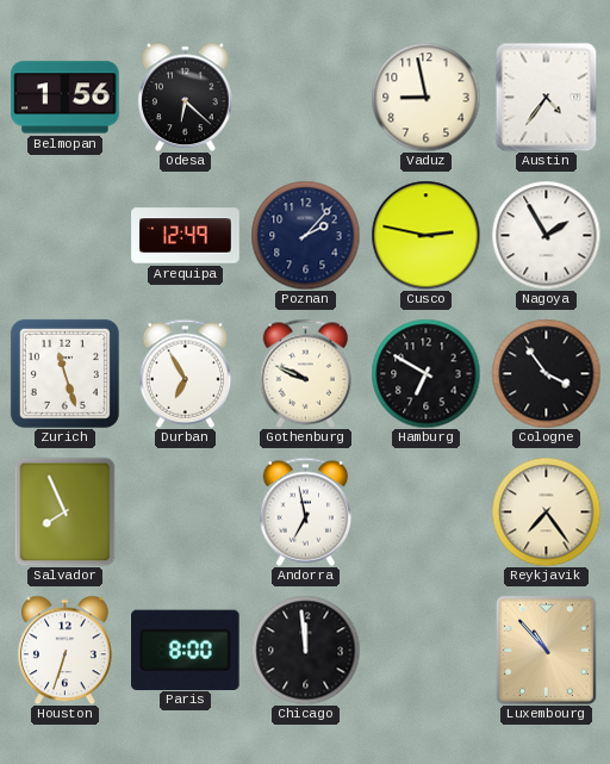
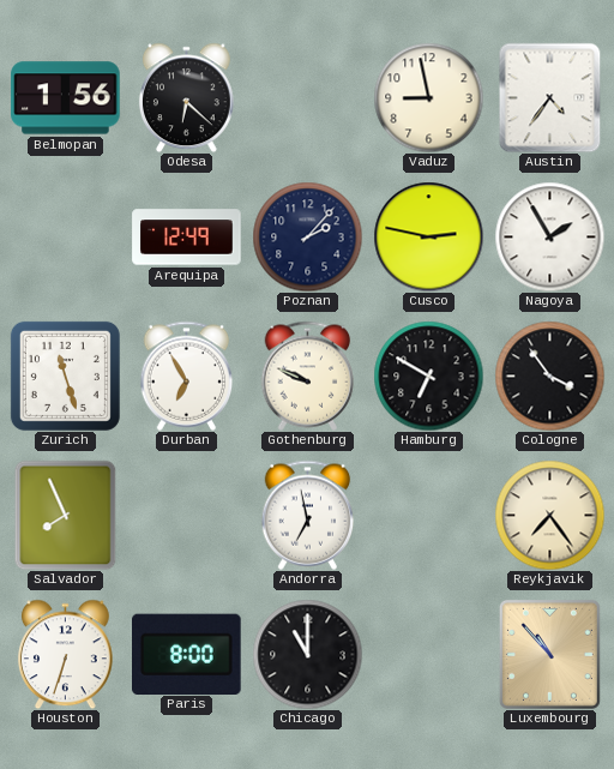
Chicago: 11:59 -> 11:00
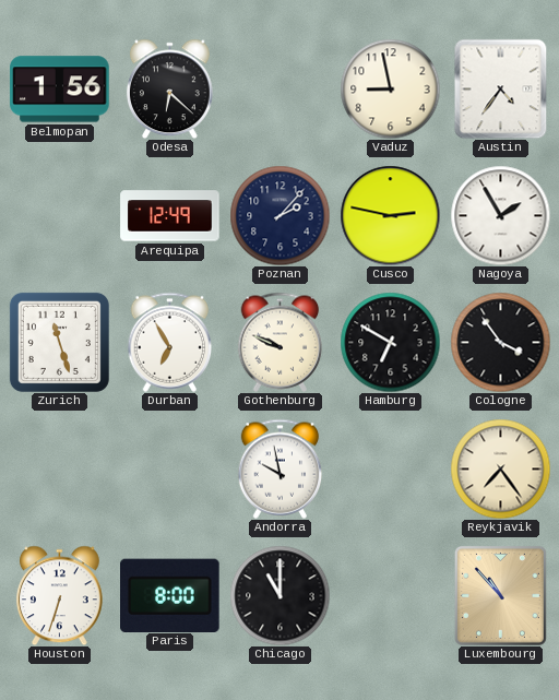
Salvador: 7:56 -> none
Andorra: 6:58 -> 9:58
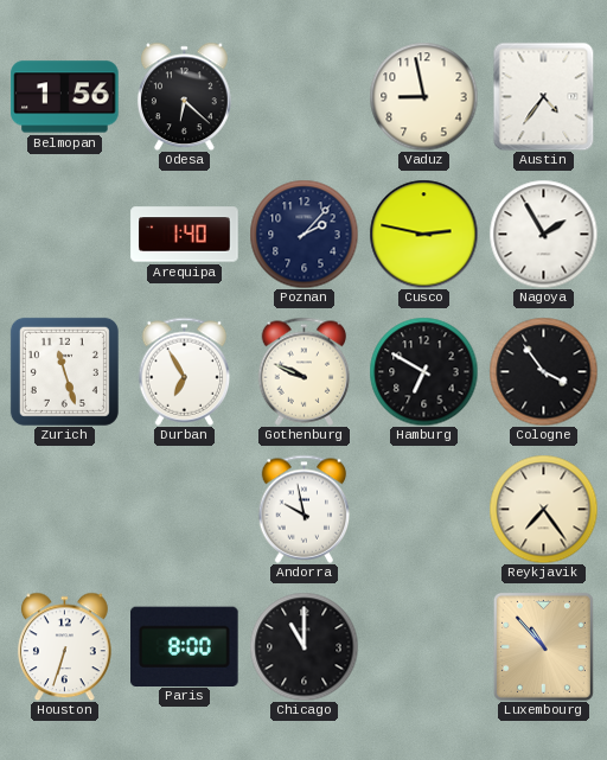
Arequipa: 12:49 -> 1:40
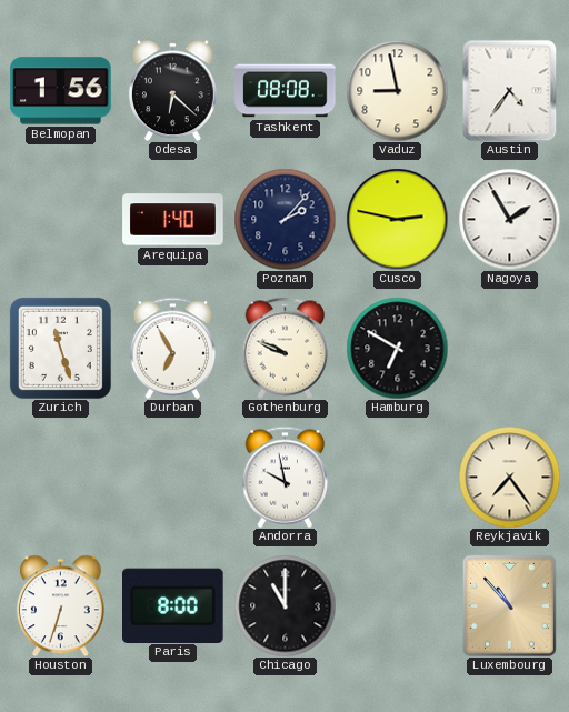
Tashkent: none -> 08:08
Cologne: 3:54 -> none
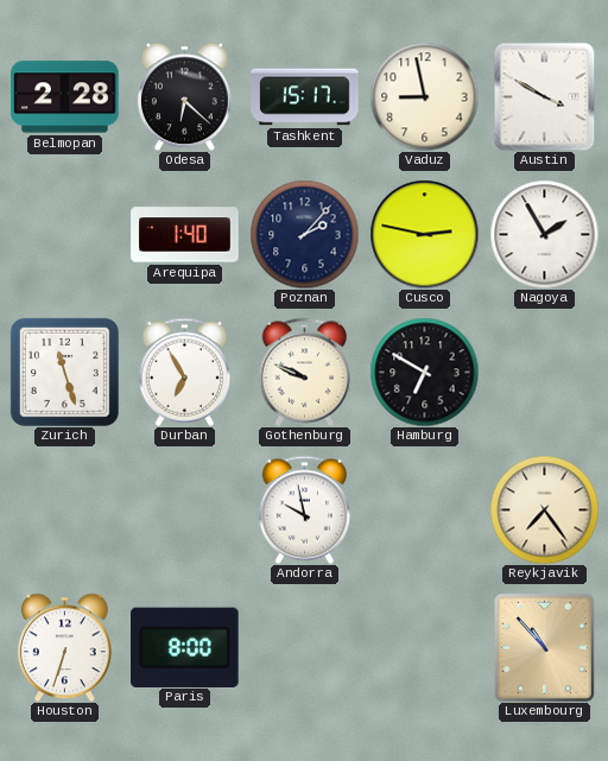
Belmopan: 1:56 -> 2:28
Tashkent: 08:08 -> 15:17
Austin: 4:36 -> 3:50
Chicago: 11:00 -> none
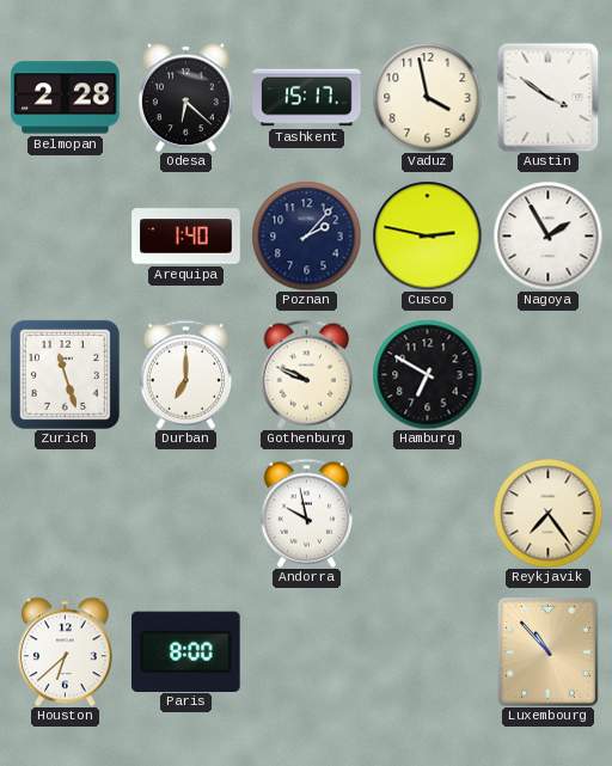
Vaduz: 8:58 -> 3:58
Austin: 3:50 -> 3:51
Durban: 6:55 -> 7:00
Houston: 6:33 -> 6:38
